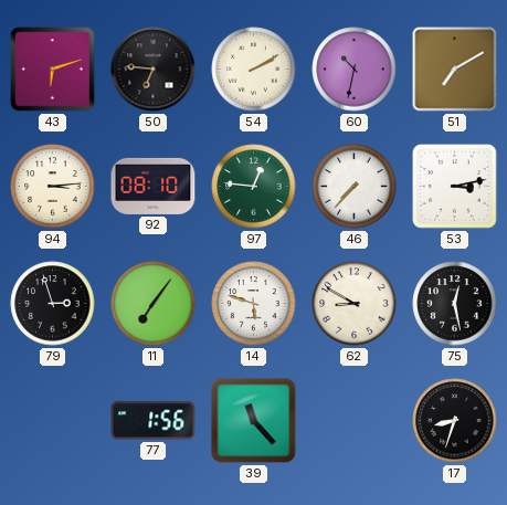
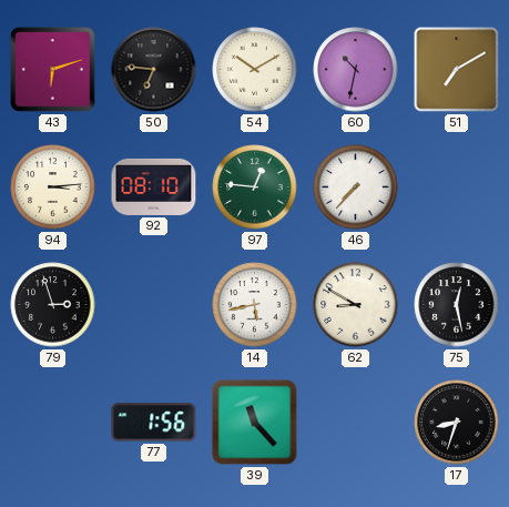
54: 2:10 -> 10:10
53: 3:13 -> none
11: 7:06 -> none
14: 5:48 -> 5:43
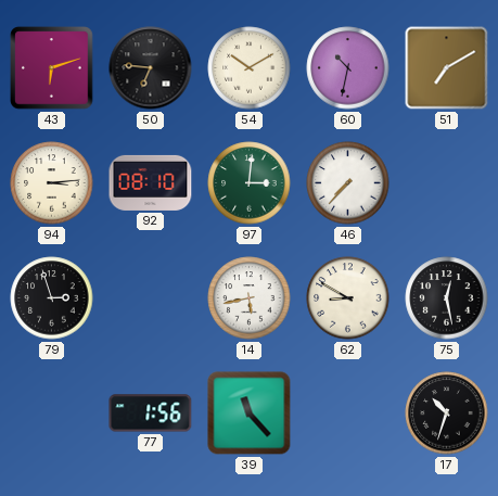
97: 12:46 -> 3:01
17: 8:33 -> 10:33
